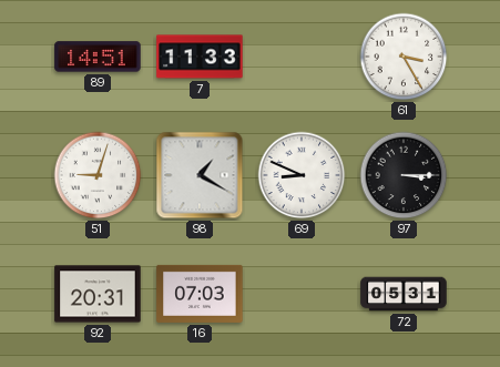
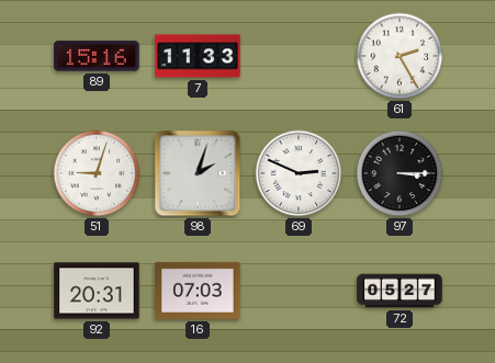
89: 14:51 -> 15:16
61: 3:25 -> 2:25
98: 1:20 -> 2:03
69: 8:49 -> 2:49
72: 05:31 -> 05:27
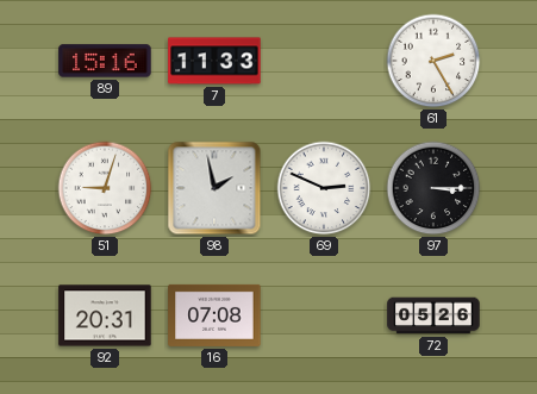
98: 2:03 -> 1:58
16: 07:03 -> 07:08
72: 05:27 -> 05:26
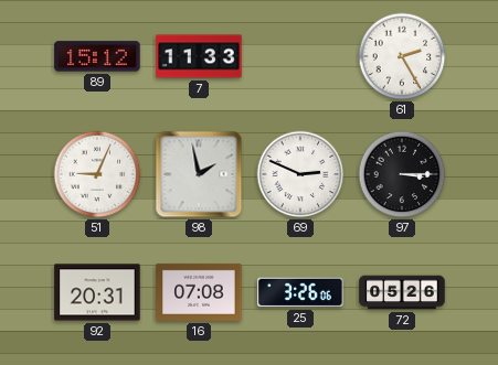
89: 15:16 -> 15:12
51: 9:03 -> 9:04
25: none -> 3:26
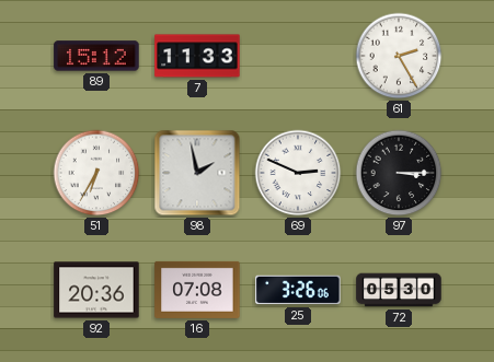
51: 9:04 -> 6:35
92: 20:31 -> 20:36
72: 05:26 -> 05:30
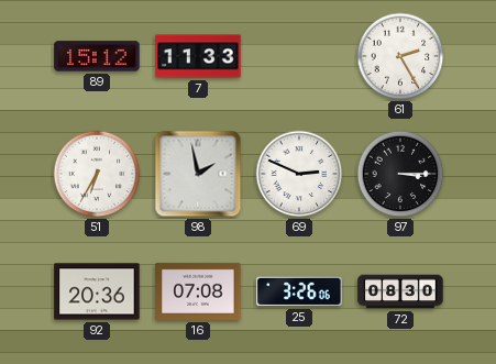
72: 05:30 -> 08:30
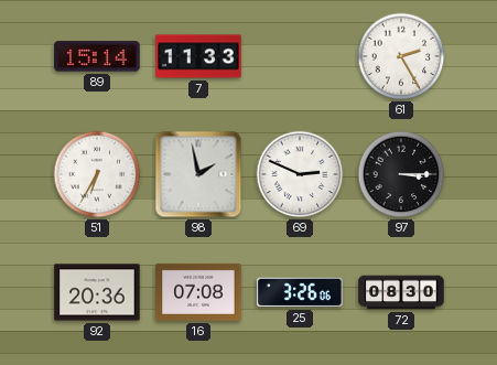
89: 15:12 -> 15:14
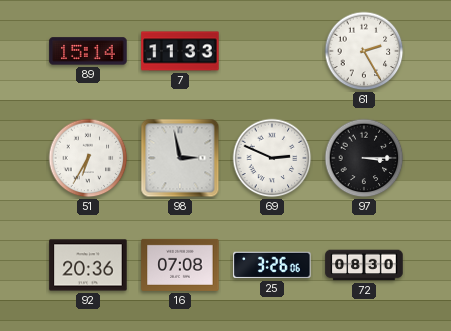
98: 1:58 -> 2:58
